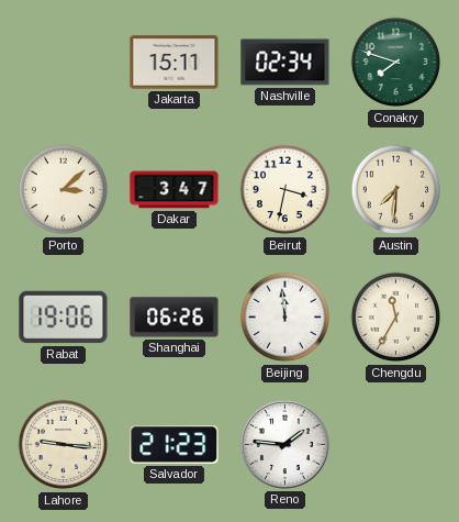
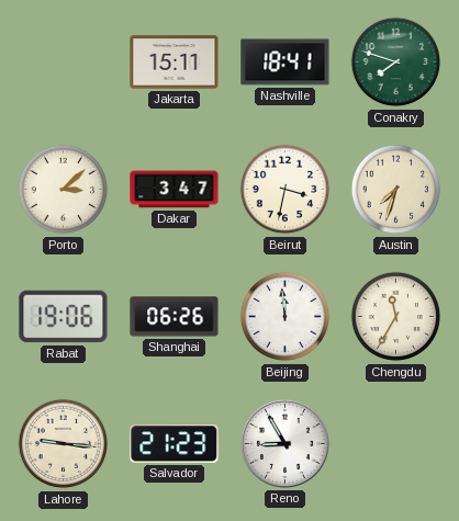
Nashville: 02:34 -> 18:41
Austin: 7:31 -> 7:33
Reno: 1:46 -> 8:55
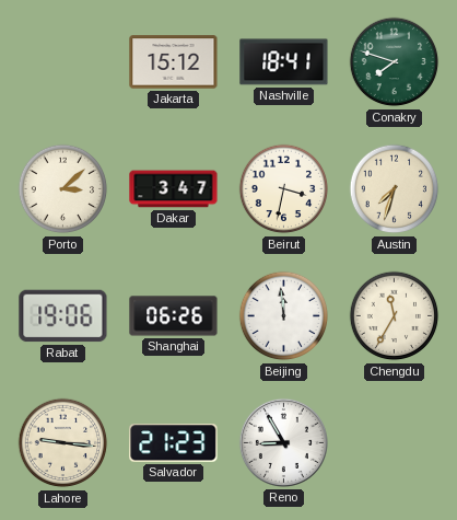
Jakarta: 15:11 -> 15:12
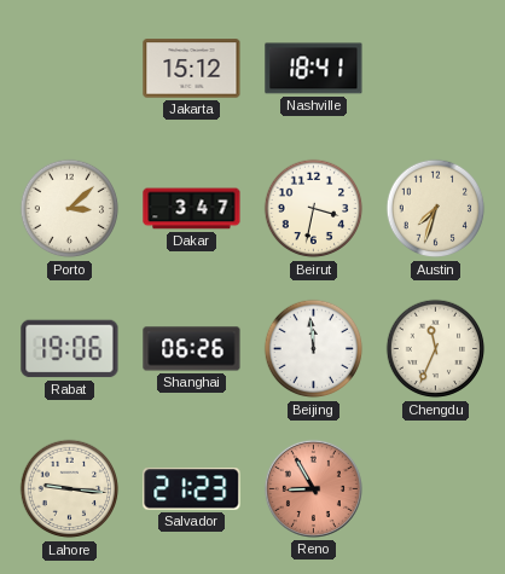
Conakry: 7:48 -> none
Chengdu: 11:35 -> 11:34
Reno dial: white -> salmon
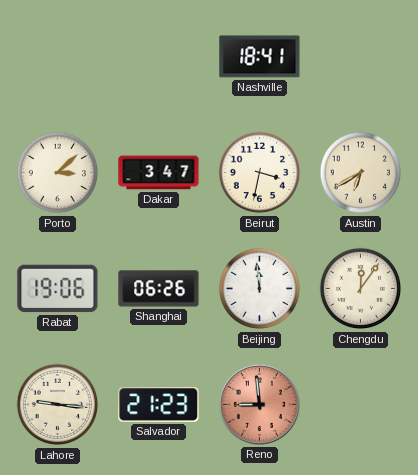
Jakarta: 15:12 -> none
Austin: 7:33 -> 6:40
Chengdu: 11:34 -> 12:06
Reno: 8:55 -> 8:59
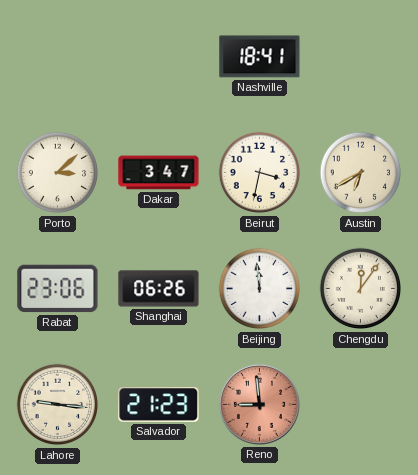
Rabat: 19:06 -> 23:06
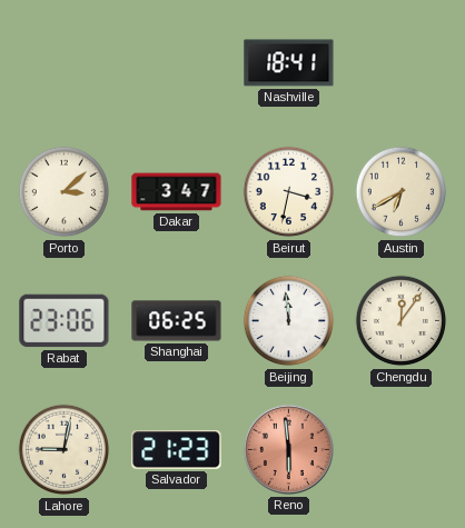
Shanghai: 06:26 -> 06:25
Lahore: 9:16 -> 9:02
Reno: 8:59 -> 5:59
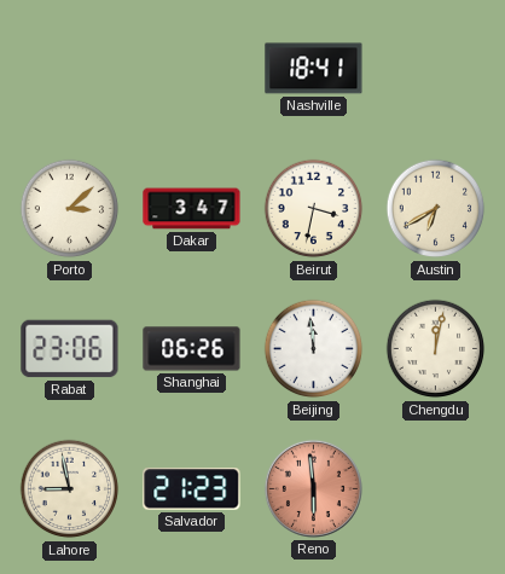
Shanghai: 06:25 -> 06:26
Chengdu: 12:06 -> 12:02
Lahore: 9:02 -> 8:58
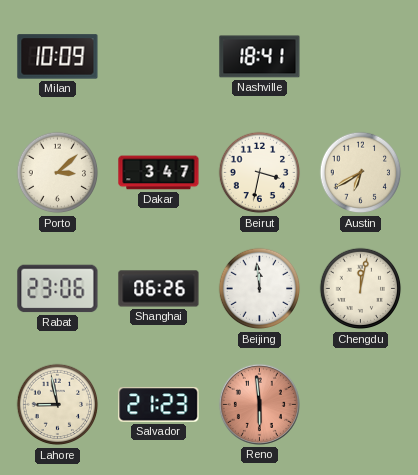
Milan: none -> 10:09
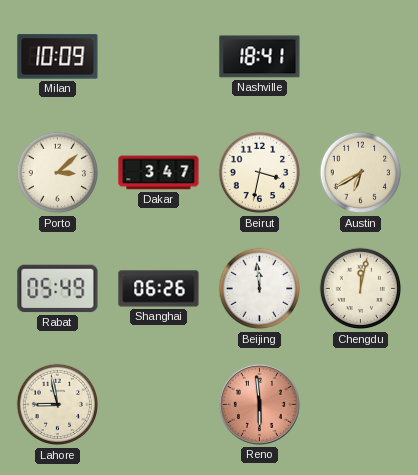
Rabat: 23:06 -> 05:49
Salvador: 21:23 -> none
